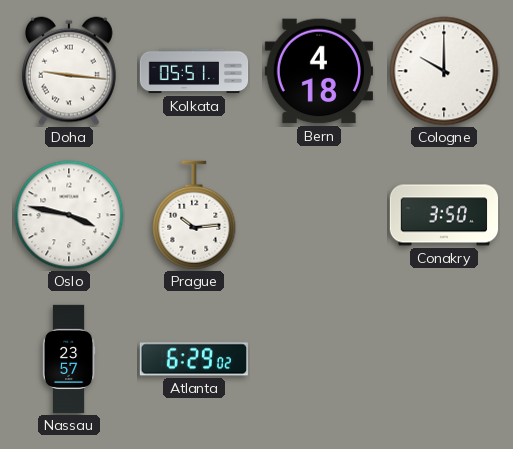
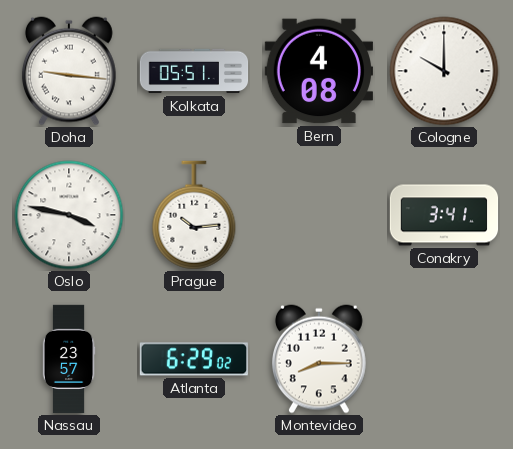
Bern: 4:18 -> 4:08
Conakry: 3:50 -> 3:41
Montevideo: none -> 8:15
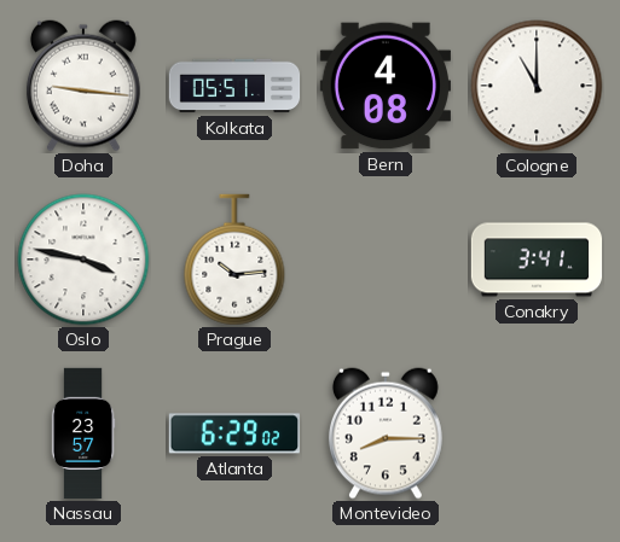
Cologne: 10:00 -> 11:00
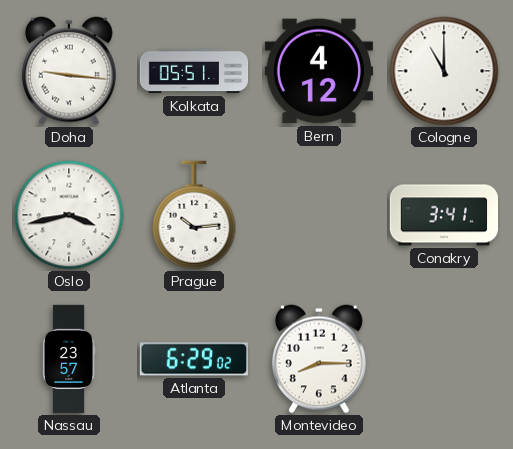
Bern: 4:08 -> 4:12
Oslo: 3:47 -> 3:43
